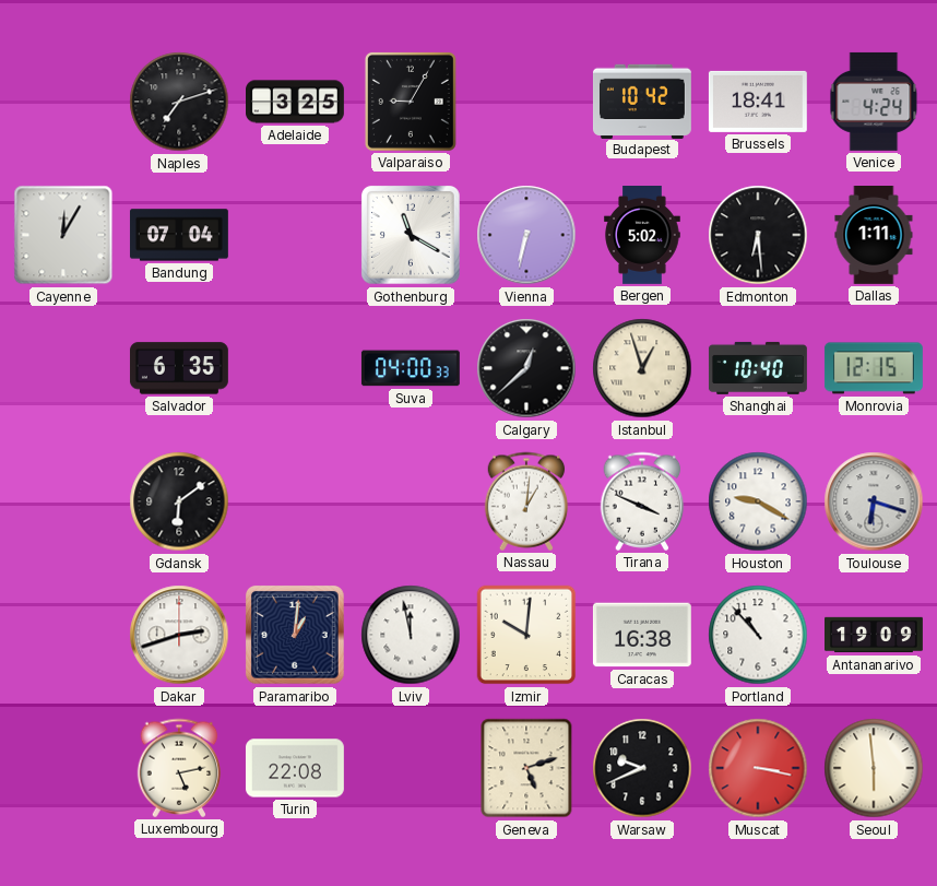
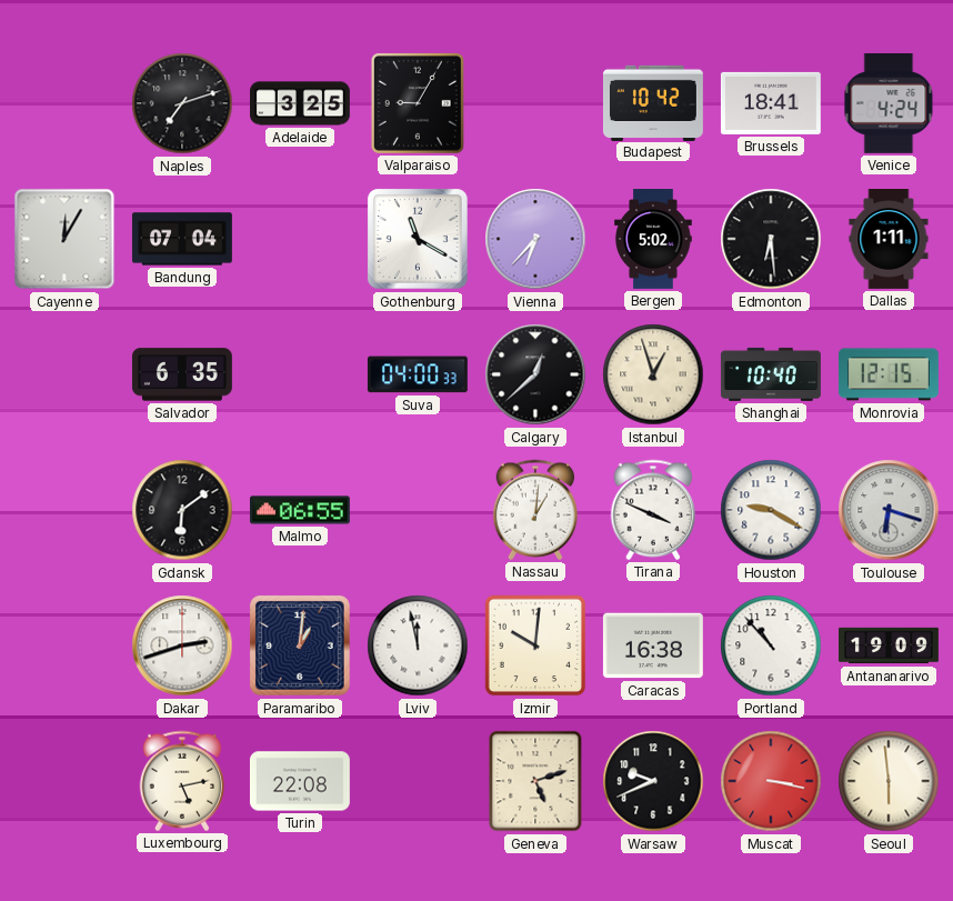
Vienna: 6:32 -> 6:37
Malmo: none -> 06:55
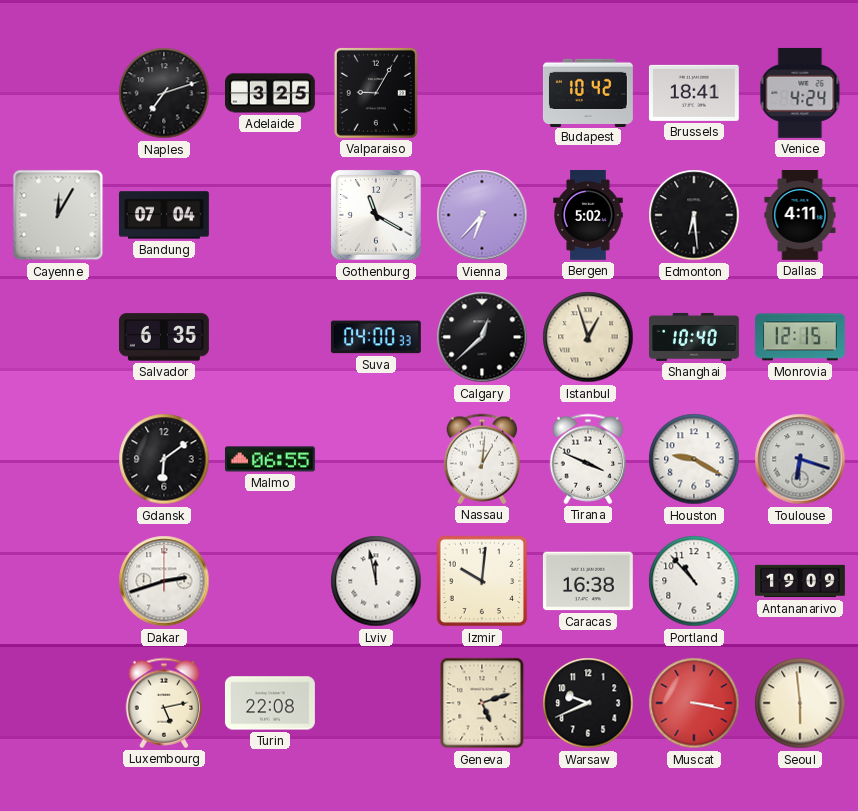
Dallas: 1:11 -> 4:11
Paramaribo: 1:01 -> none
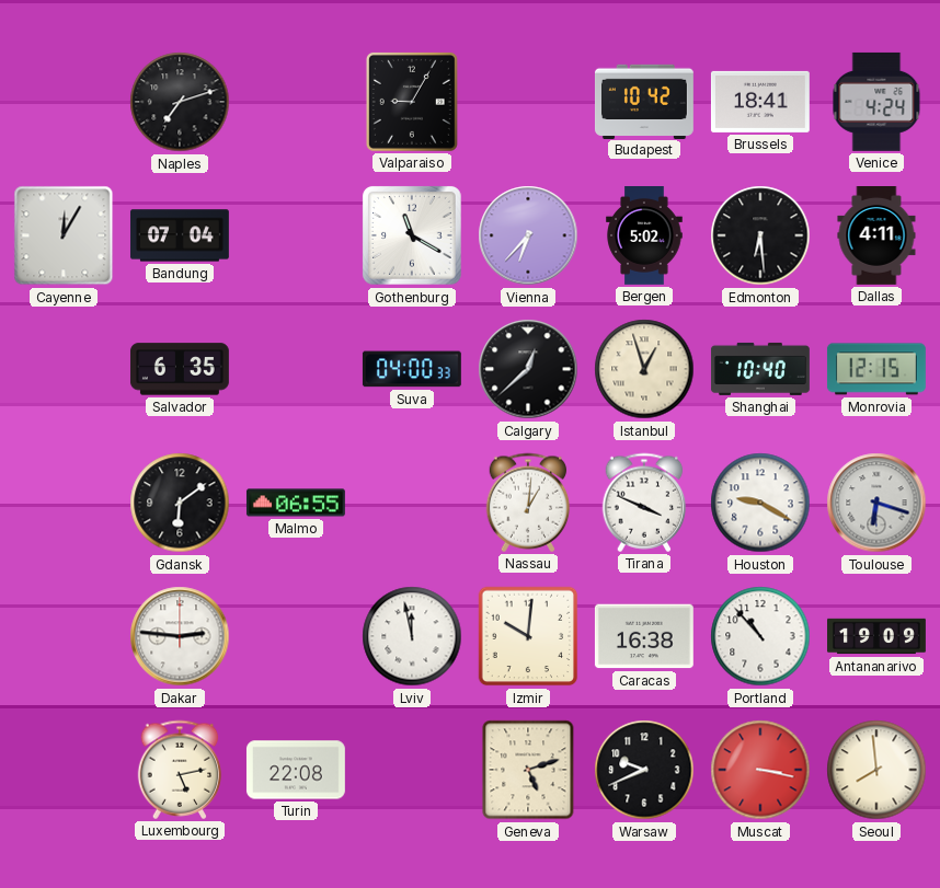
Adelaide: 3:25 -> none
Dakar: 2:42 -> 2:46
Seoul: 5:59 -> 7:59
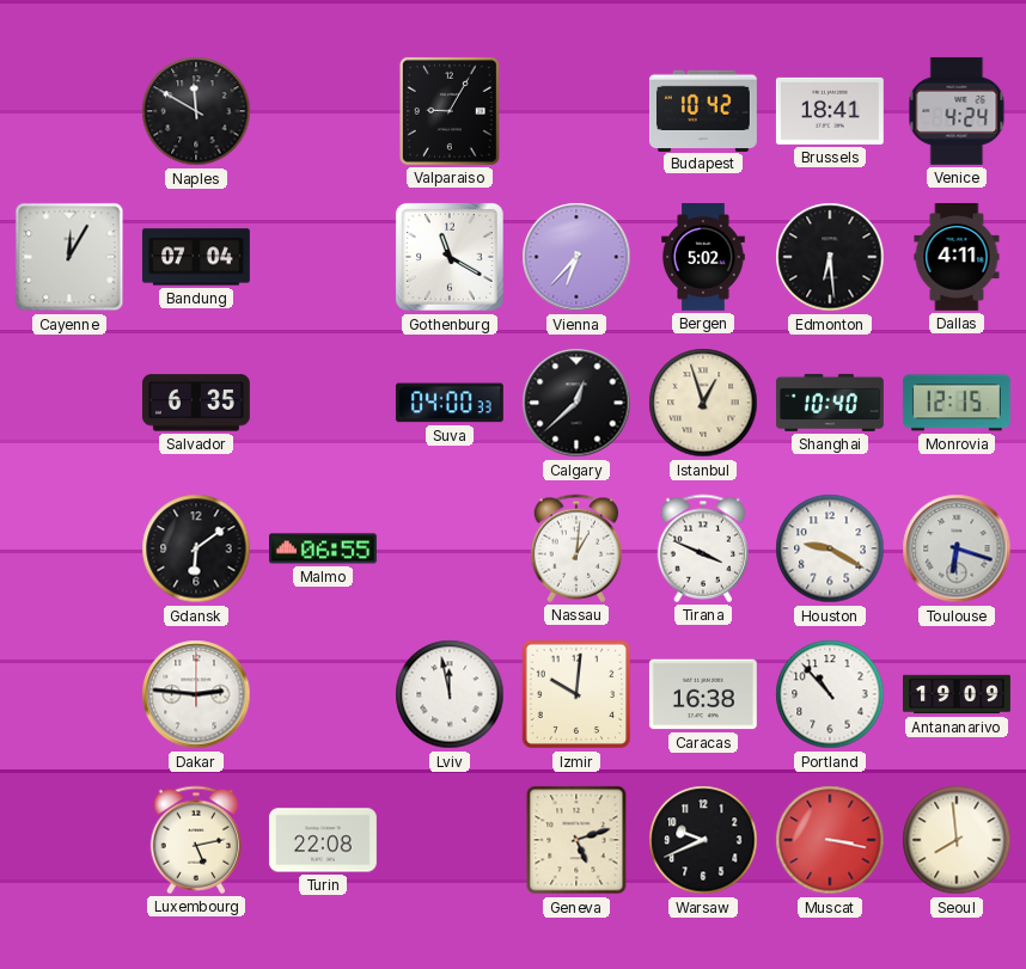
Naples: 7:12 -> 11:50
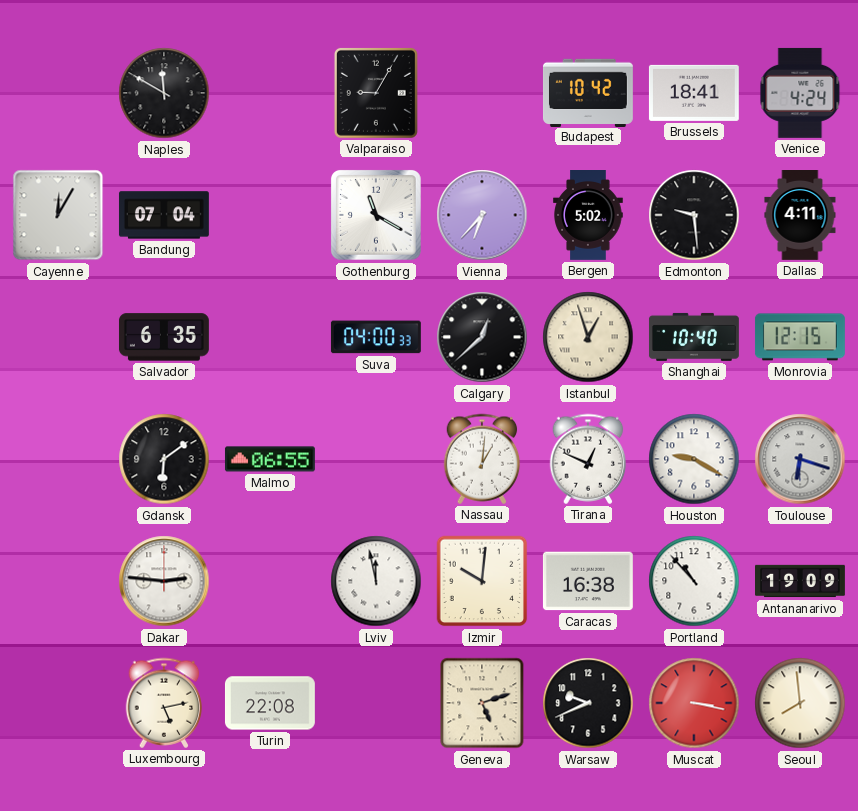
Edmonton: 6:29 -> 9:29
Tirana: 3:49 -> 12:49
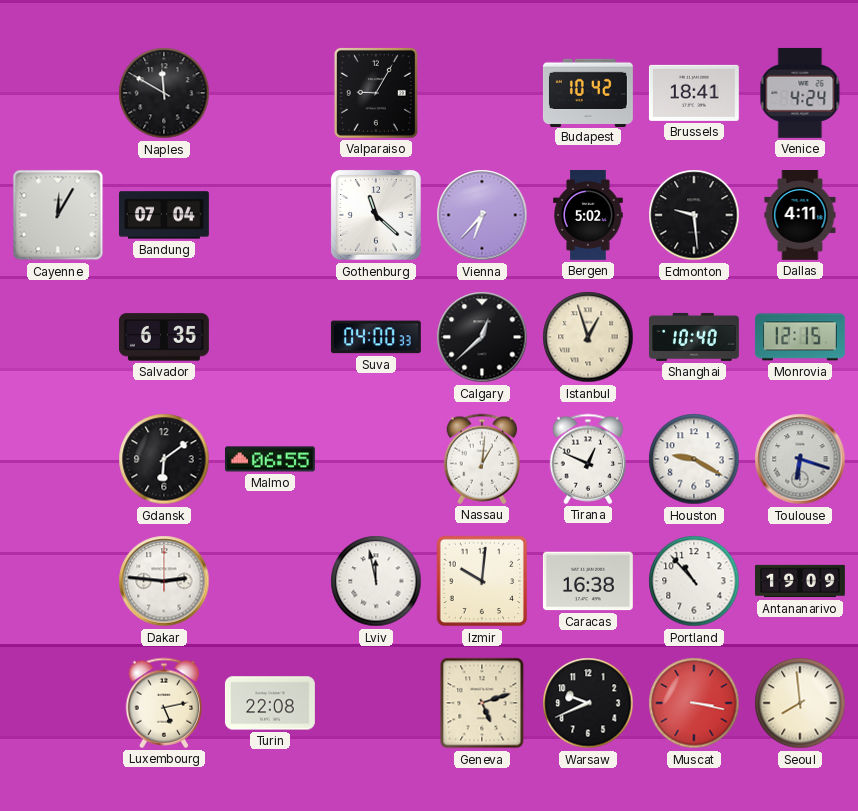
Gothenburg: 11:20 -> 11:22
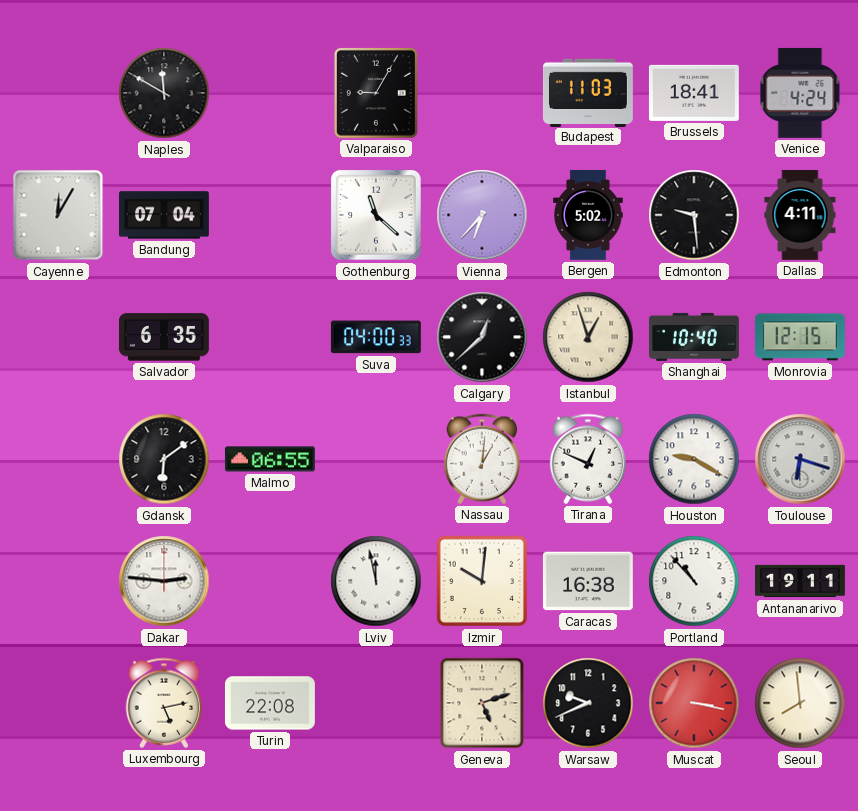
Budapest: 10:42 -> 11:03
Antananarivo: 19:09 -> 19:11
